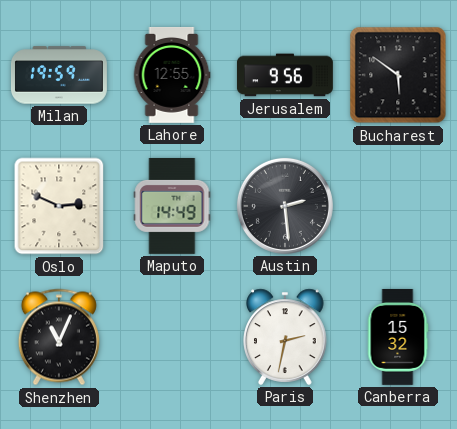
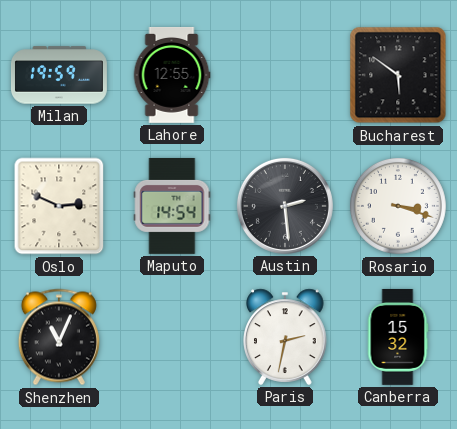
Jerusalem: 9:56 -> none
Maputo: 14:49 -> 14:54
Rosario: none -> 3:18
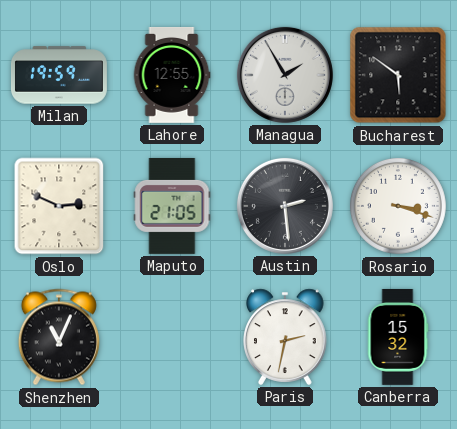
Managua: none -> 1:55
Maputo: 14:54 -> 21:05
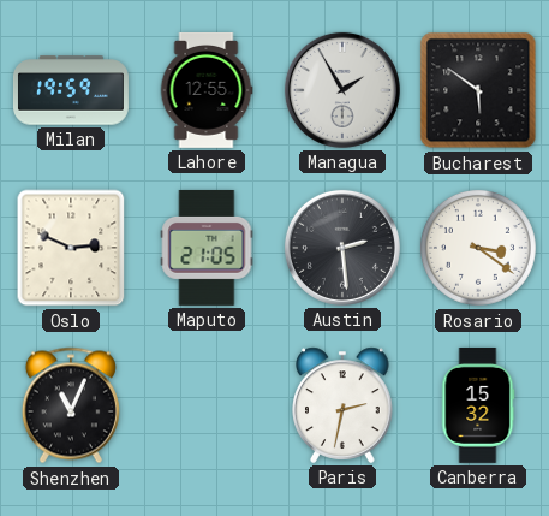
Rosario: 3:18 -> 3:21
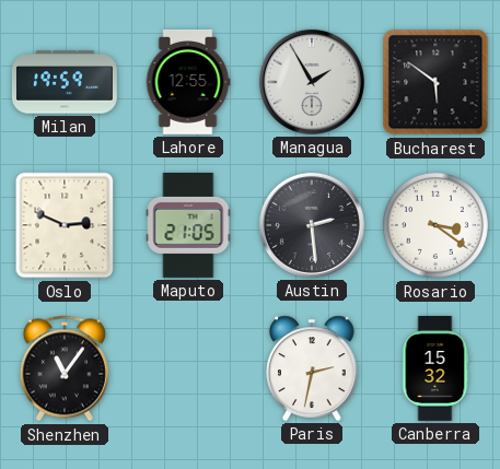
Shenzhen: 11:04 -> 11:06
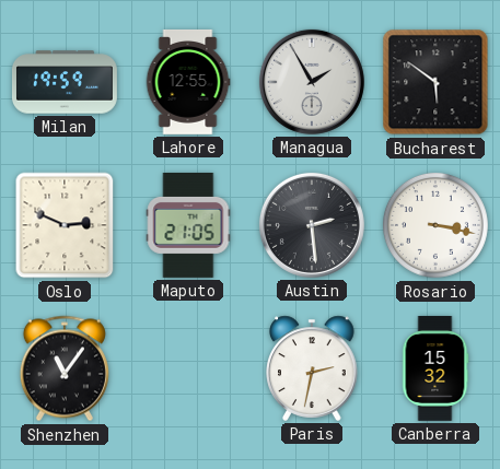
Rosario: 3:21 -> 3:17
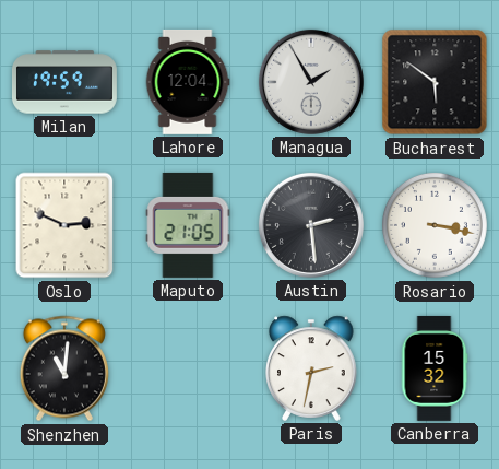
Lahore: 12:55 -> 12:04
Shenzhen: 11:06 -> 11:01
